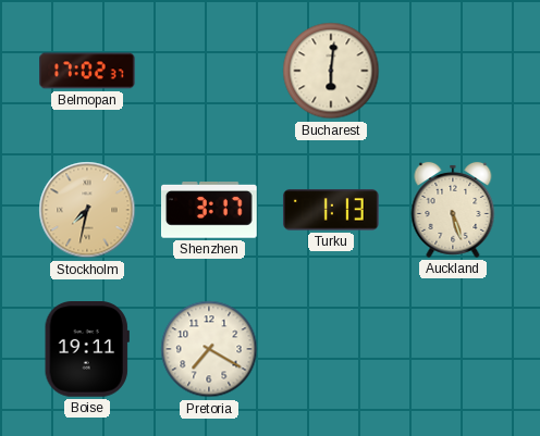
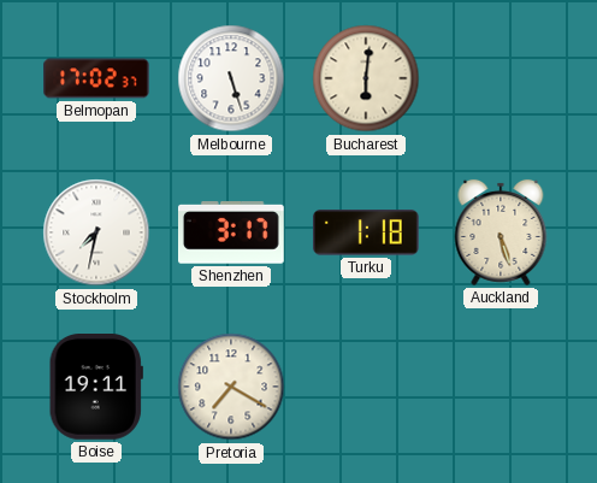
Melbourne: none -> 5:27
Stockholm dial: champagne -> white
Turku: 1:13 -> 1:18
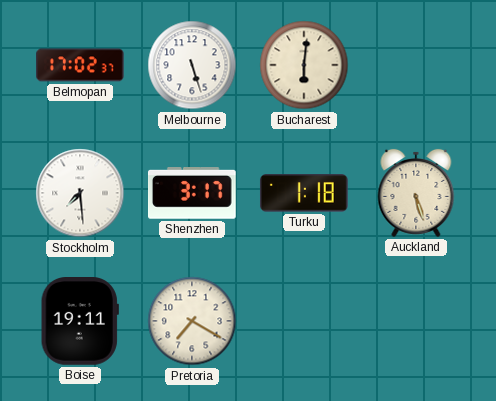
Stockholm: 7:32 -> 7:29
